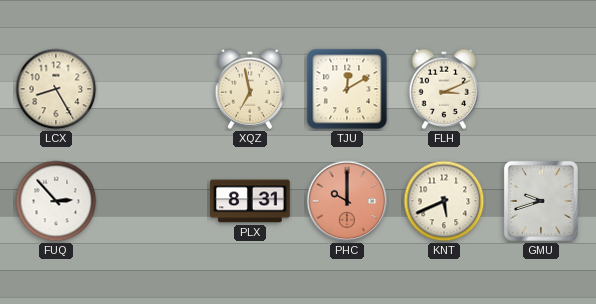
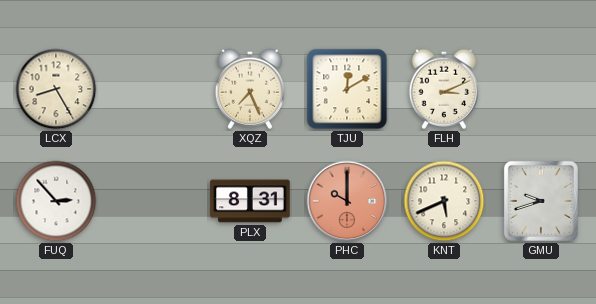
XQZ: 6:58 -> 7:26
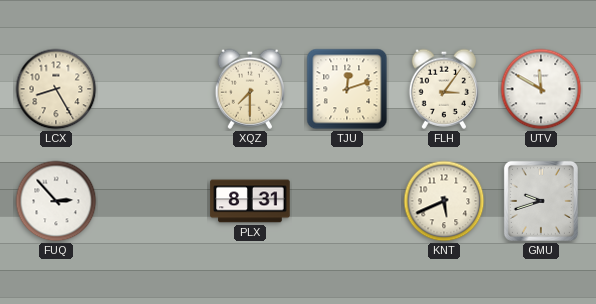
XQZ: 7:26 -> 7:30
TJU: 12:10 -> 12:12
FLH: 3:11 -> 3:06
UTV: none -> 11:50
PHC: 10:00 -> none
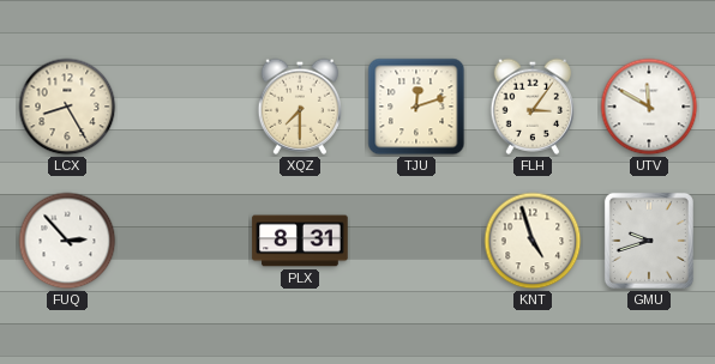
KNT: 5:41 -> 4:57
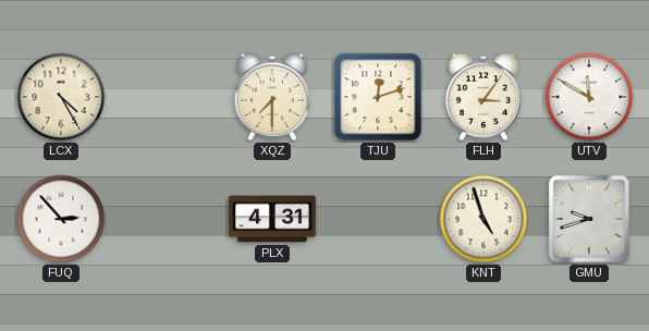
LCX: 8:25 -> 4:25
PLX: 8:31 -> 4:31
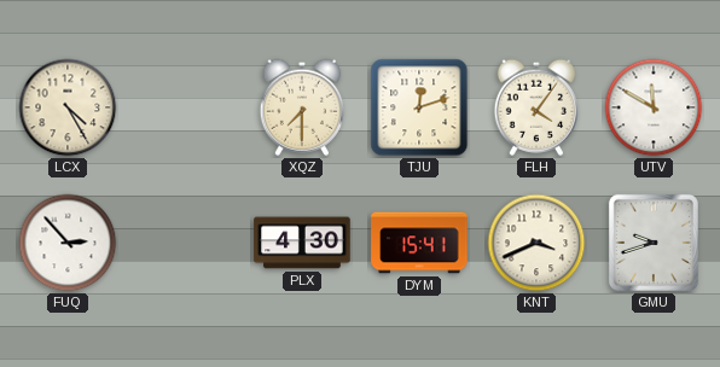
FLH: 3:06 -> 4:06
PLX: 4:31 -> 4:30
DYM: none -> 15:41
KNT: 4:57 -> 3:41
